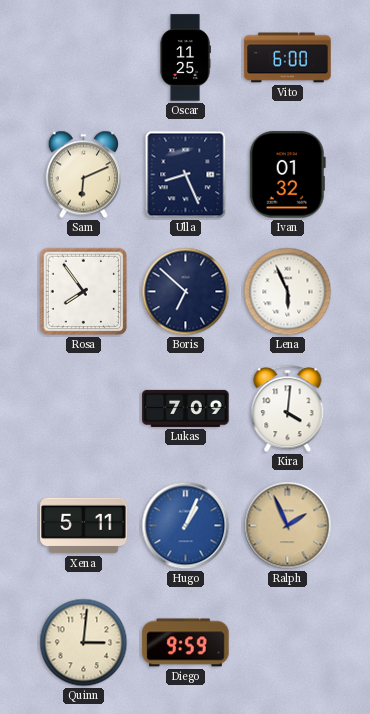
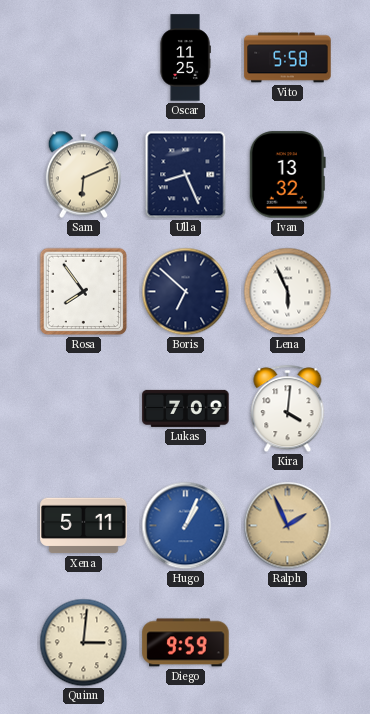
Vito: 6:00 -> 5:58
Ivan: 01:32 -> 13:32
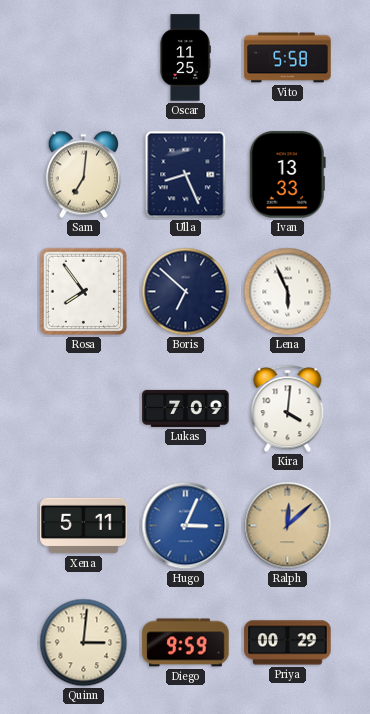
Sam: 6:11 -> 7:01
Ivan: 13:32 -> 13:33
Hugo: 1:04 -> 3:04
Ralph: 1:56 -> 12:08
Priya: none -> 00:29
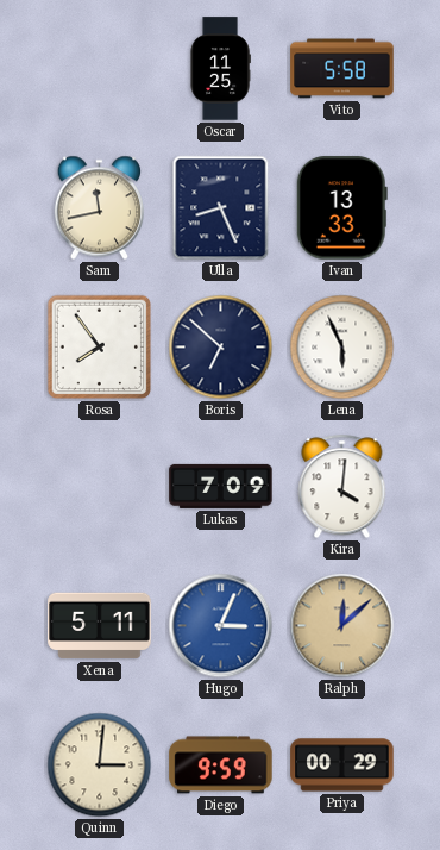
Sam: 7:01 -> 11:43
